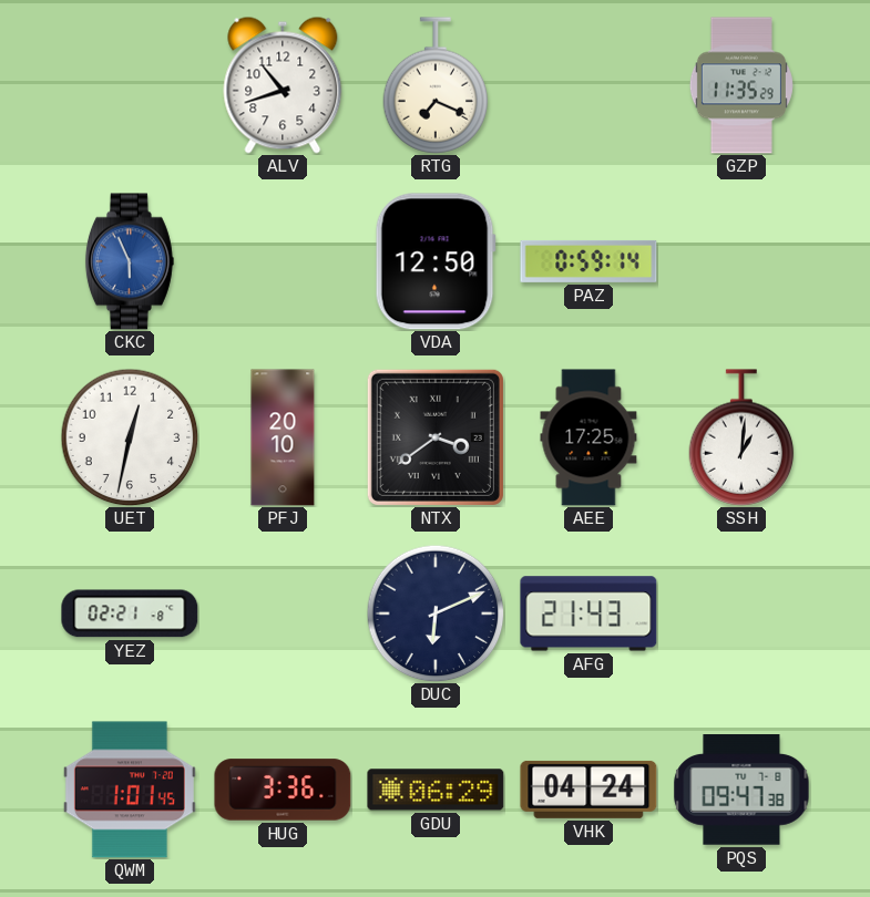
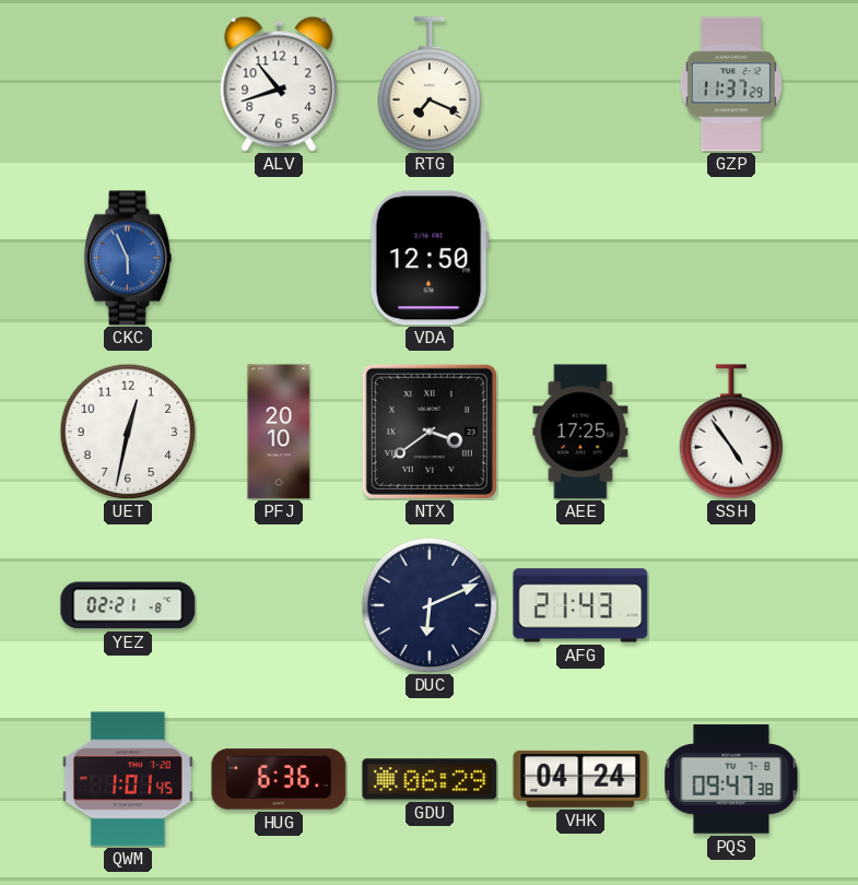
GZP: 11:35 -> 11:37
PAZ: 0:59 -> none
SSH: 1:01 -> 4:54
HUG: 3:36 -> 6:36
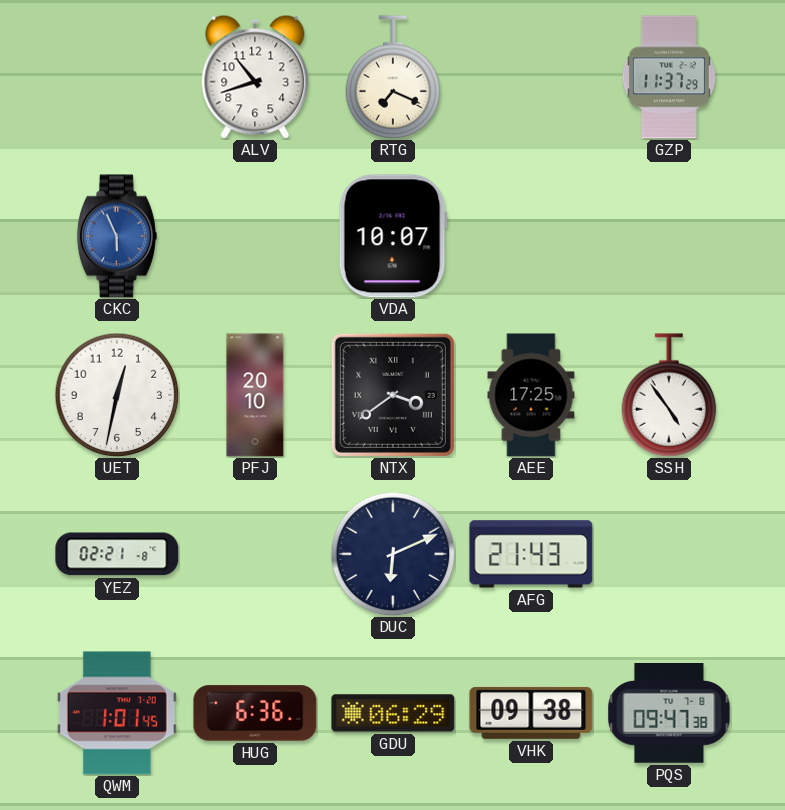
VDA: 12:50 -> 10:07
VHK: 04:24 -> 09:38
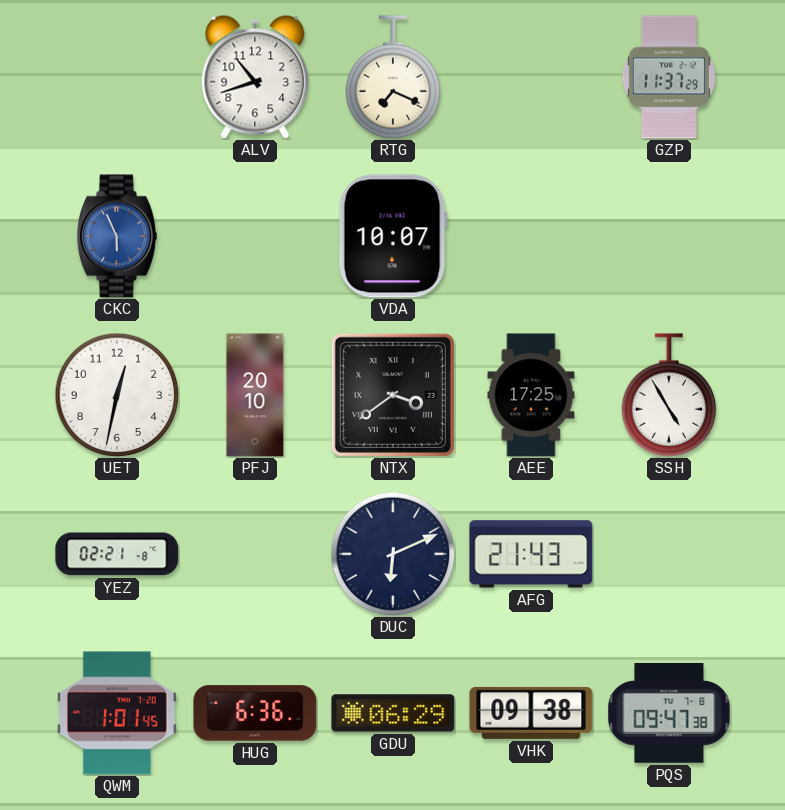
SSH: 4:54 -> 4:55
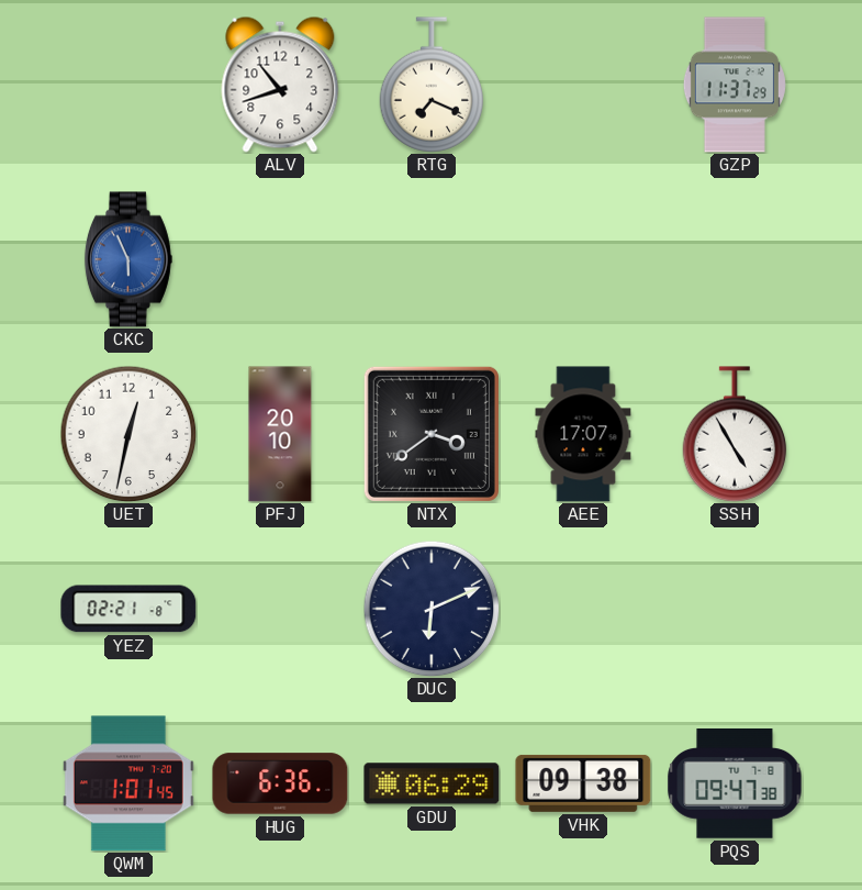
VDA: 10:07 -> none
AEE: 17:25 -> 17:07
AFG: 21:43 -> none
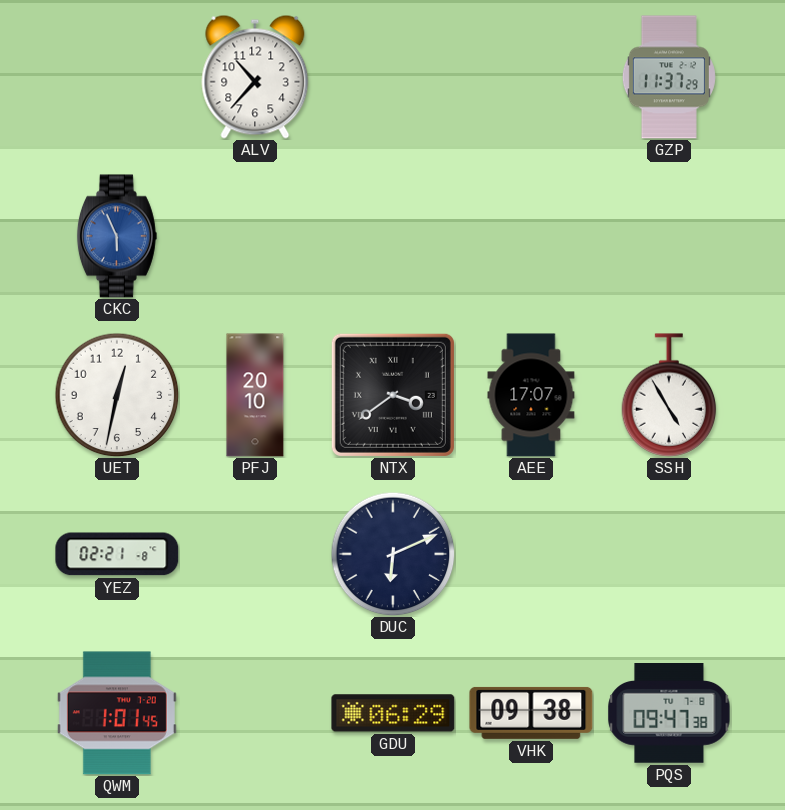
ALV: 10:42 -> 10:37
RTG: 7:19 -> none
HUG: 6:36 -> none
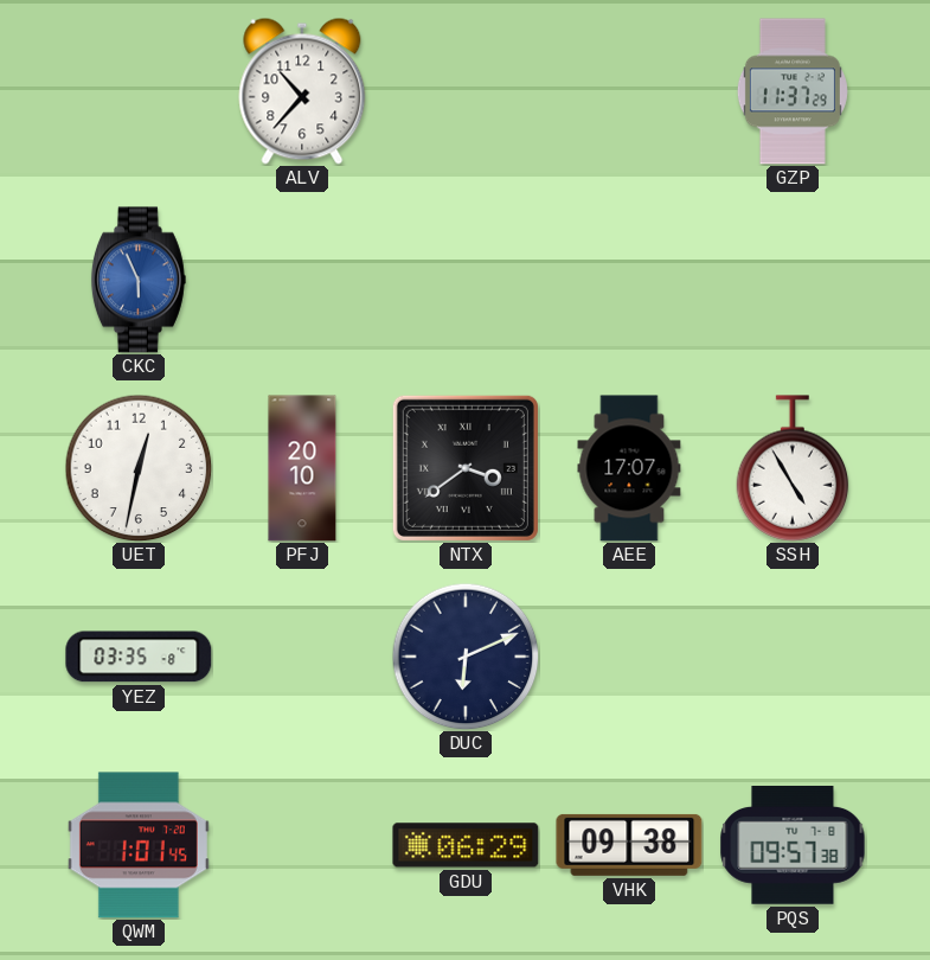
YEZ: 02:21 -> 03:35
PQS: 09:47 -> 09:57
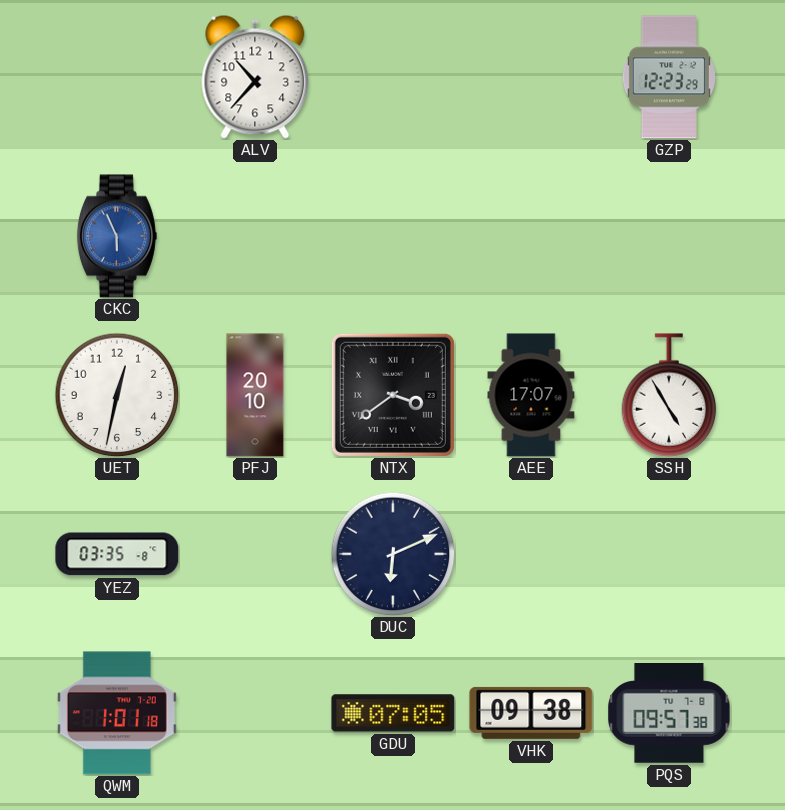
GZP: 11:37 -> 12:23
QWM: 1:01:45 -> 1:01:18
GDU: 06:29 -> 07:05
